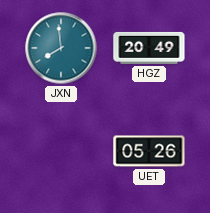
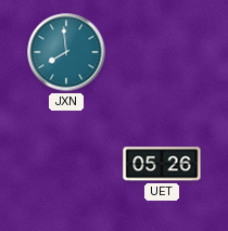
HGZ: 20:49 -> none
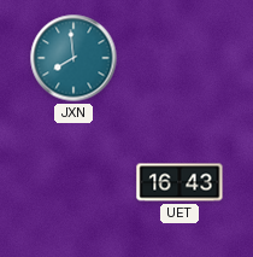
UET: 05:26 -> 16:43
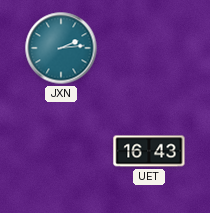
JXN: 7:59 -> 2:14
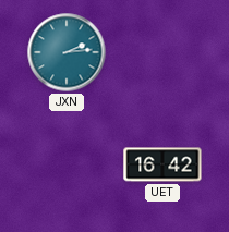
UET: 16:43 -> 16:42
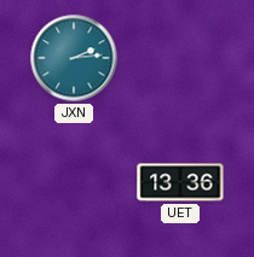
UET: 16:42 -> 13:36
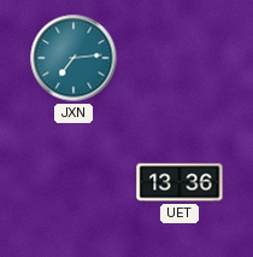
JXN: 2:14 -> 7:14
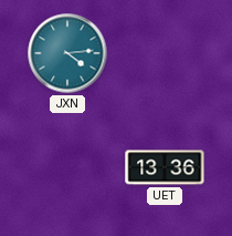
JXN: 7:14 -> 4:14
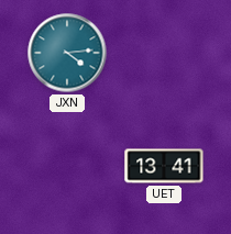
UET: 13:36 -> 13:41
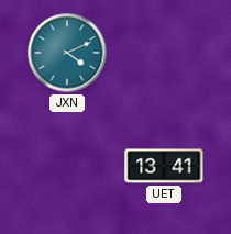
JXN: 4:14 -> 4:11
